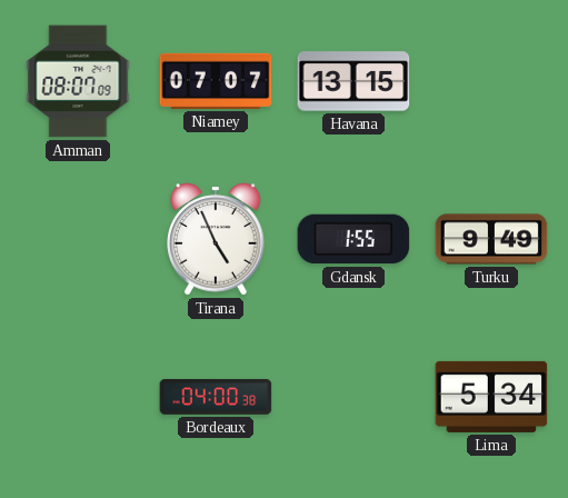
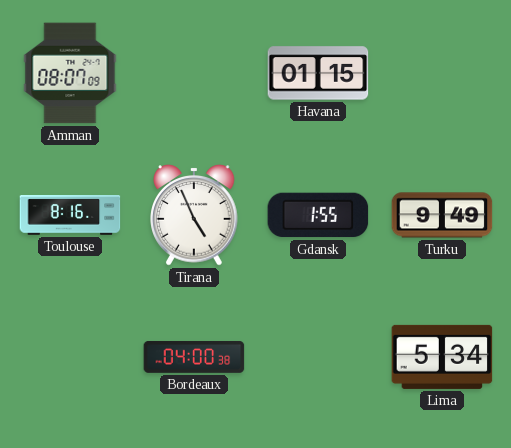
Niamey: 07:07 -> none
Havana: 13:15 -> 01:15
Toulouse: none -> 8:16
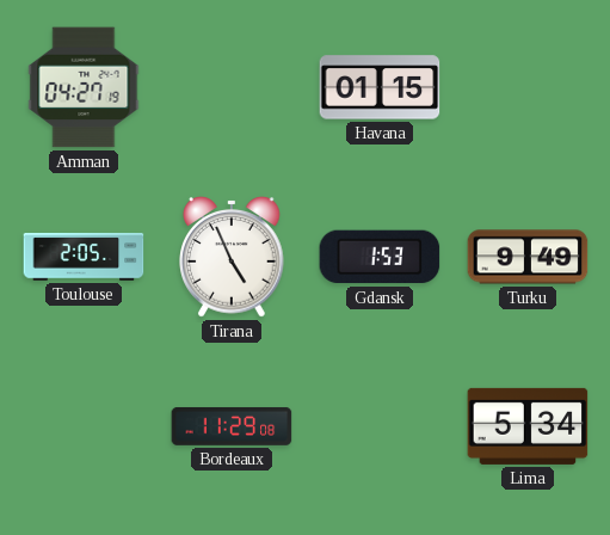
Amman: 08:07 -> 04:27
Toulouse: 8:16 -> 2:05
Gdansk: 1:55 -> 1:53
Bordeaux: 04:00 -> 11:29
